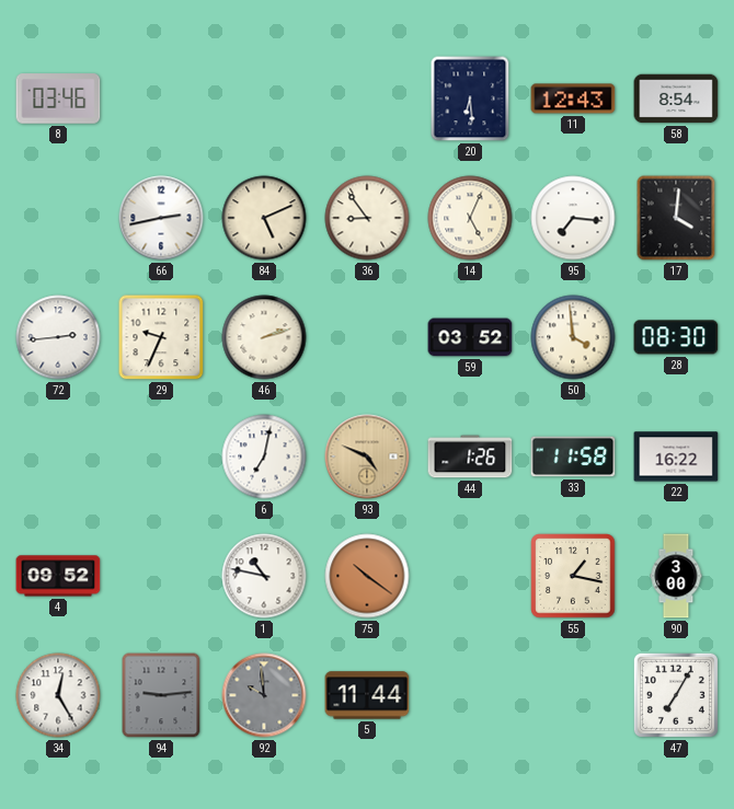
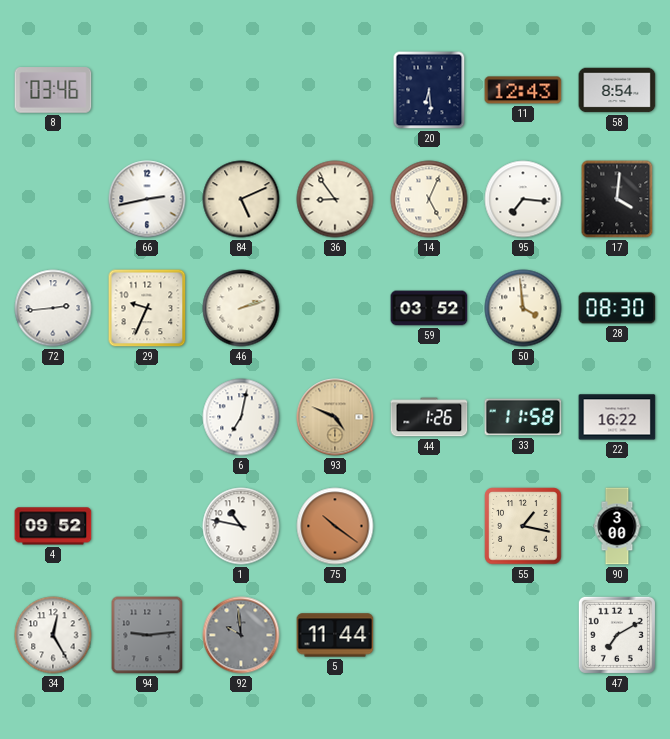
47: 7:05 -> 7:10
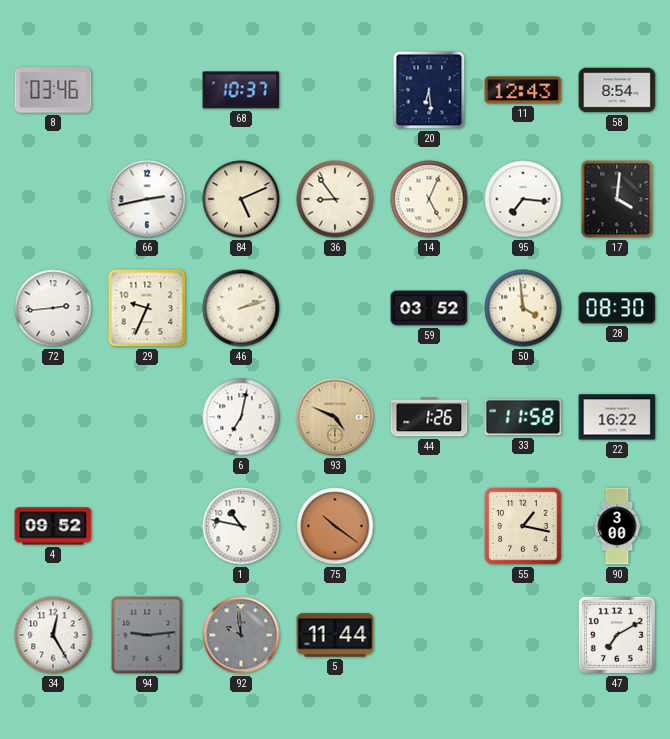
68: none -> 10:37
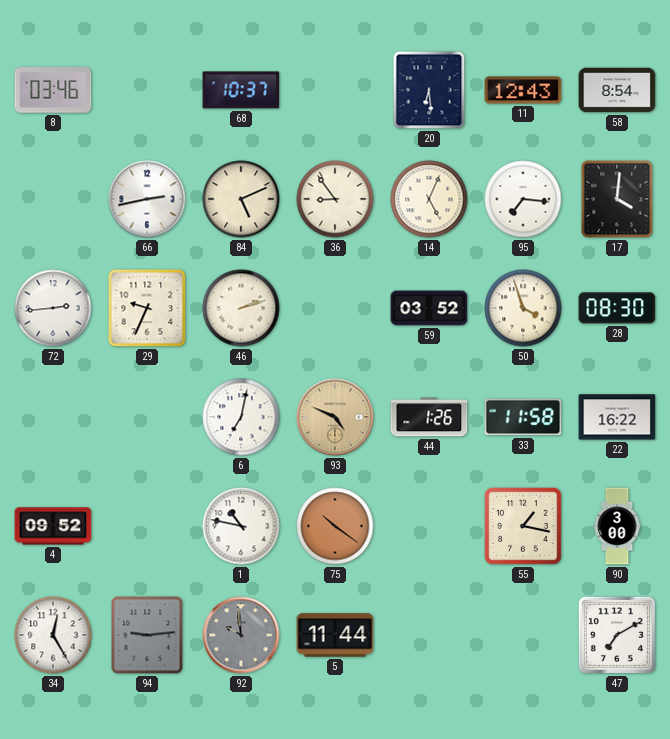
50: 3:59 -> 3:57
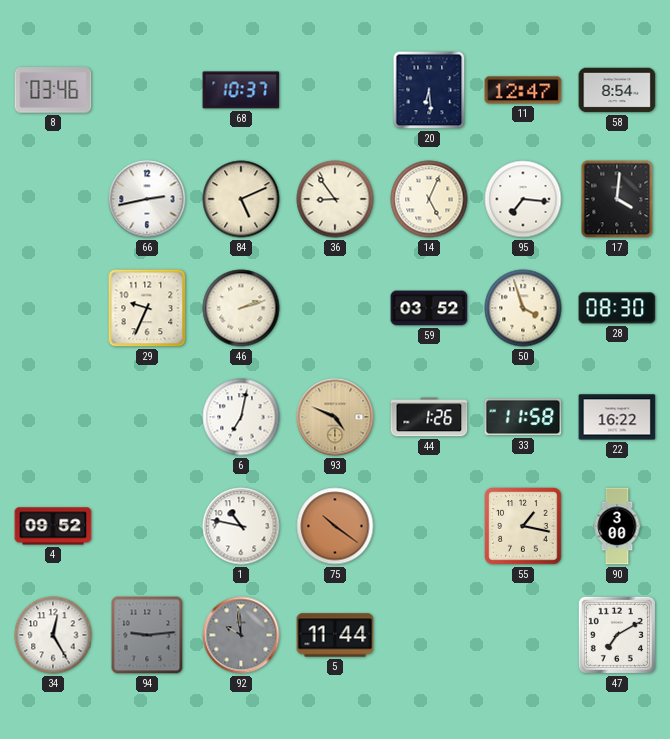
11: 12:43 -> 12:47
72: 2:44 -> none
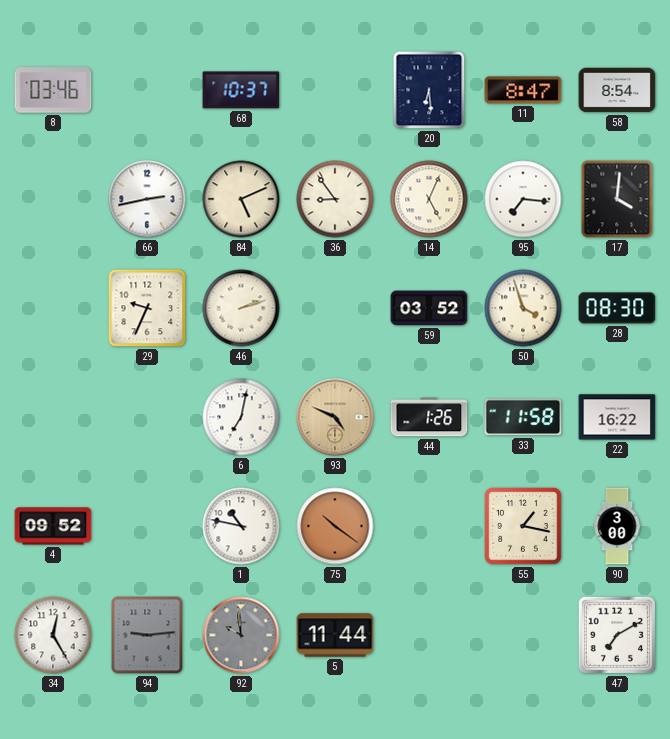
11: 12:47 -> 8:47
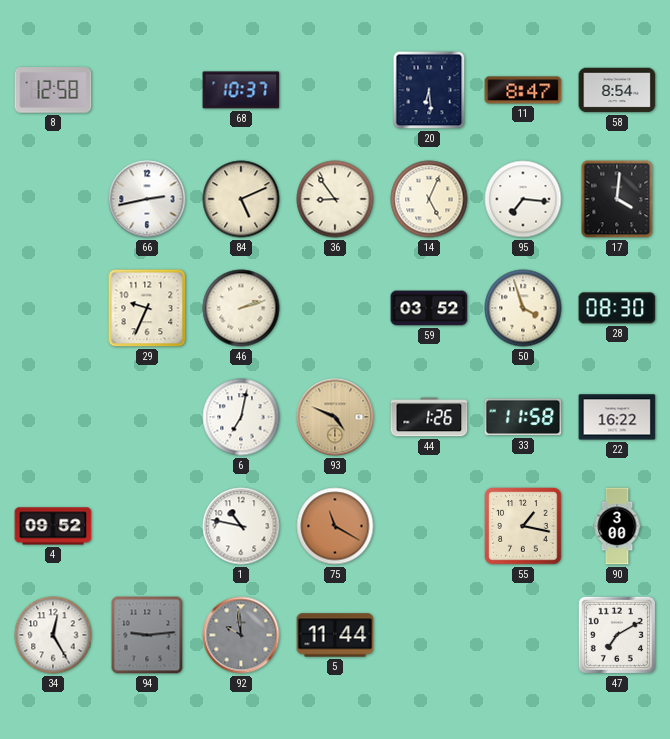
8: 03:46 -> 12:58
75: 10:21 -> 11:20
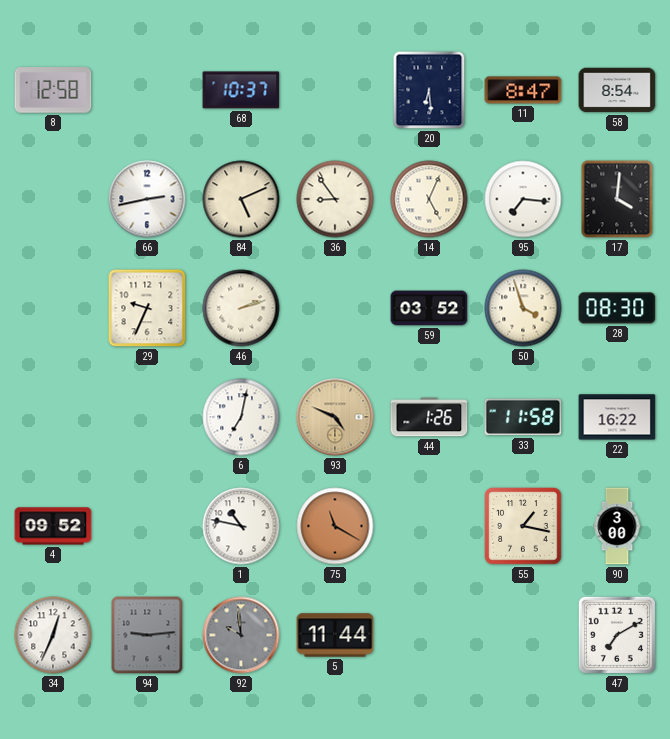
34: 12:25 -> 12:34
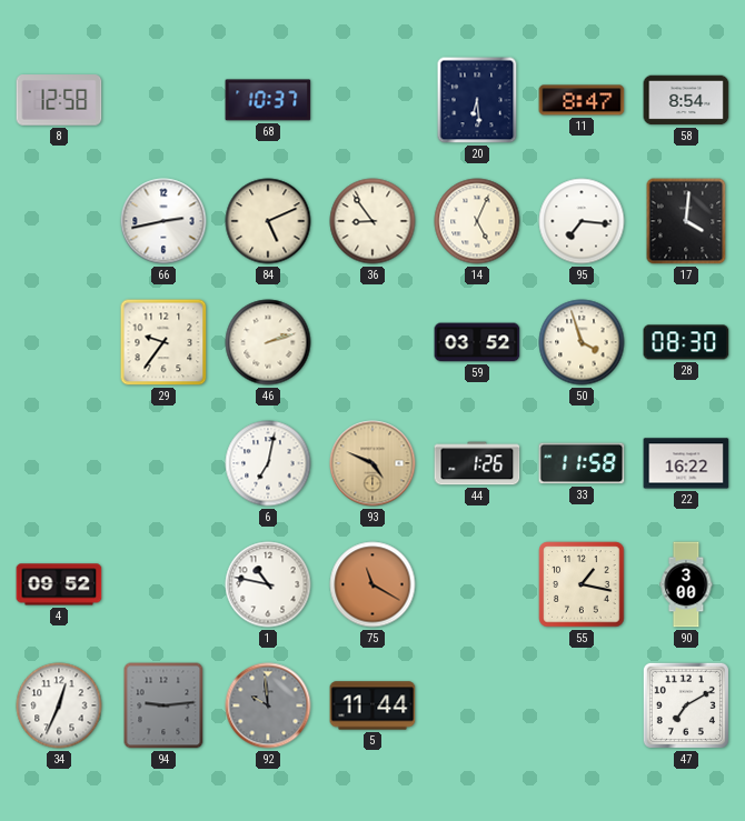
29: 9:34 -> 9:36
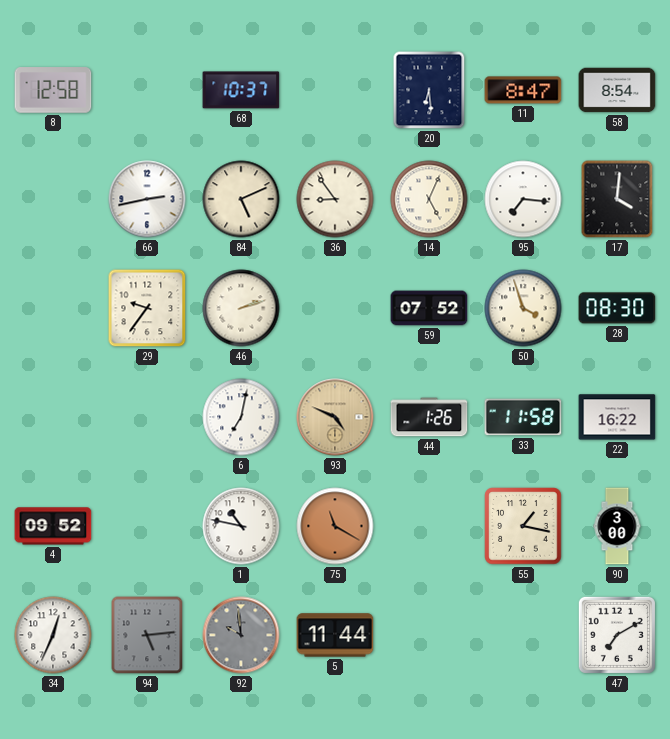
59: 03:52 -> 07:52
94: 9:14 -> 5:14
